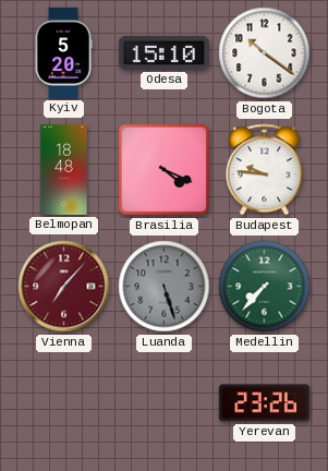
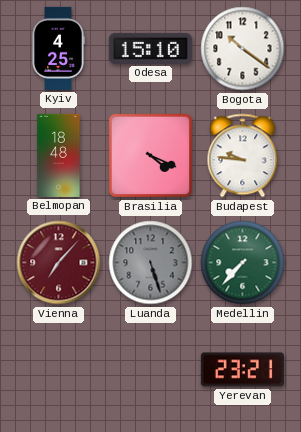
Kyiv: 5:20 -> 4:25
Yerevan: 23:26 -> 23:21
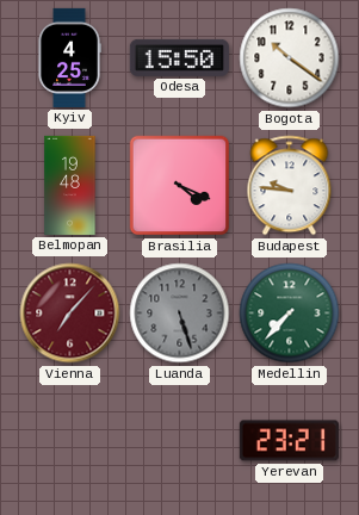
Odesa: 15:10 -> 15:50
Belmopan: 18:48 -> 19:48
